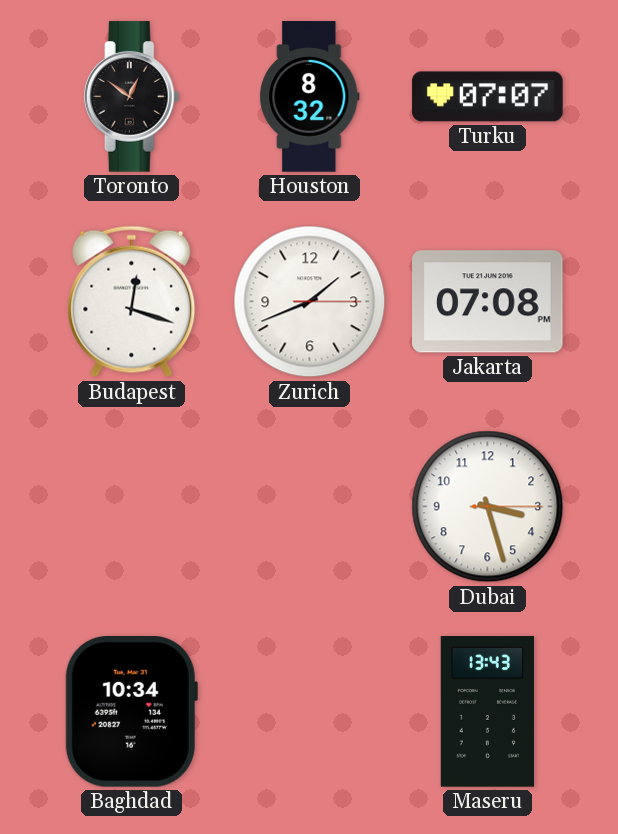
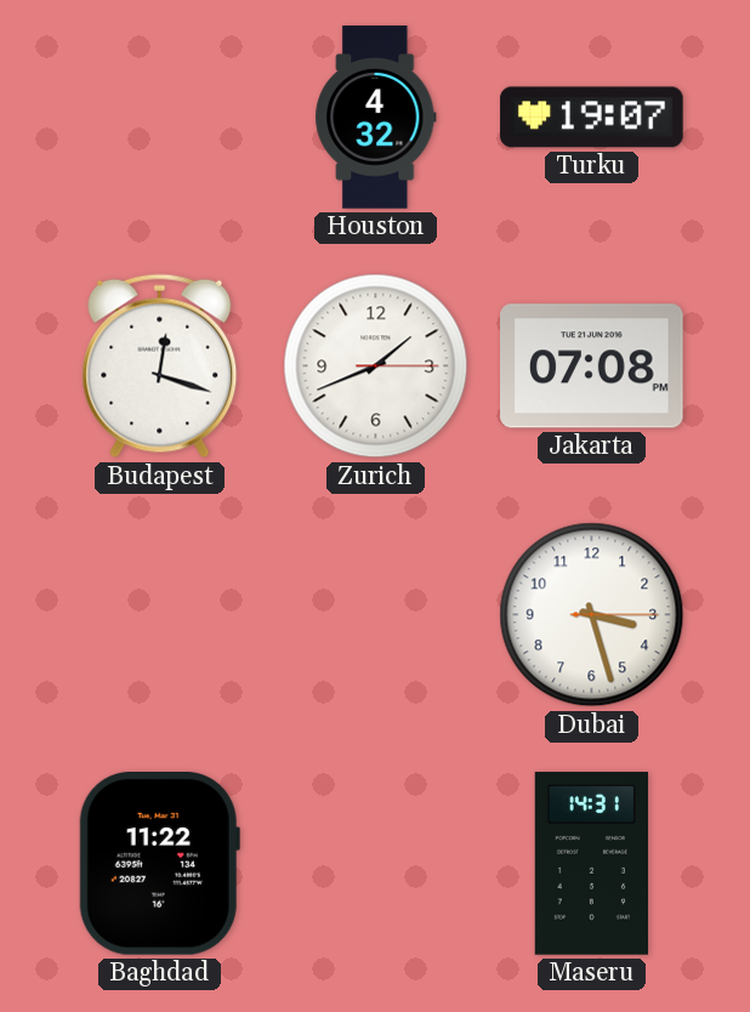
Toronto: 12:51 -> none
Houston: 8:32 -> 4:32
Turku: 07:07 -> 19:07
Baghdad: 10:34 -> 11:22
Maseru: 13:43 -> 14:31
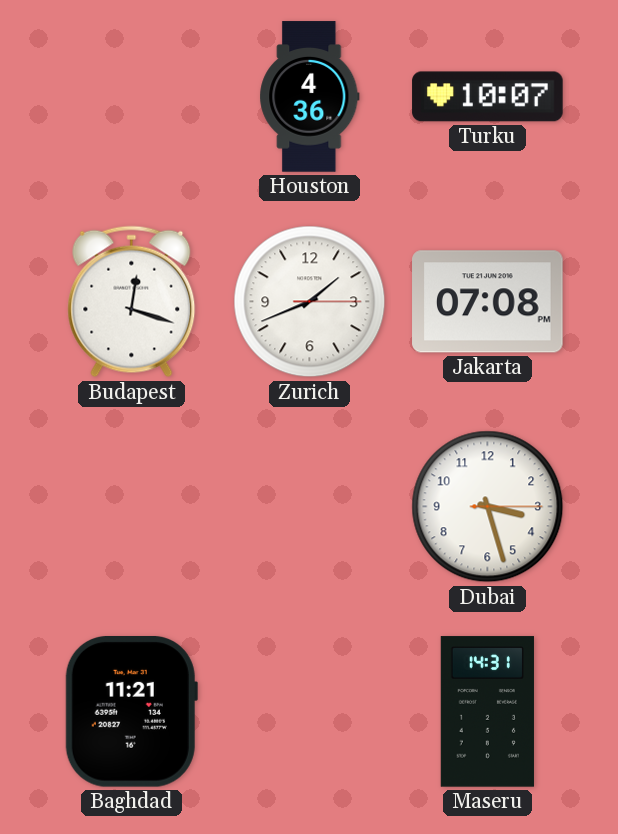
Houston: 4:32 -> 4:36
Turku: 19:07 -> 10:07
Baghdad: 11:22 -> 11:21
